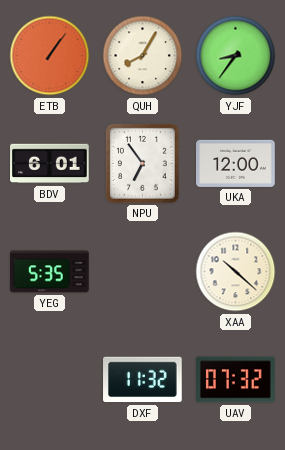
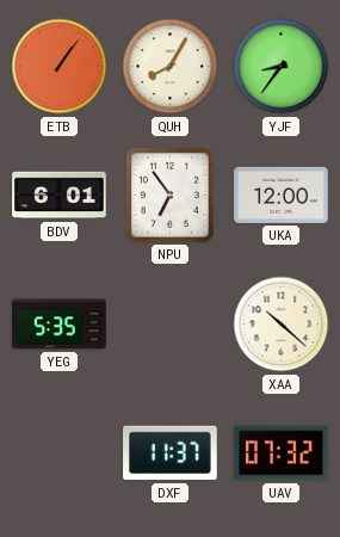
DXF: 11:32 -> 11:37
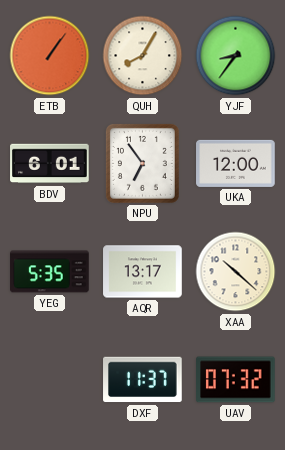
AQR: none -> 13:17
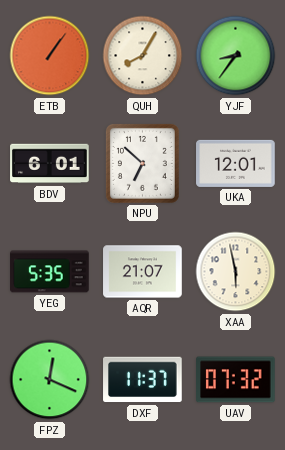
NPU: 6:54 -> 6:52
UKA: 12:00 -> 12:01
AQR: 13:17 -> 21:07
XAA: 10:22 -> 5:58
FPZ: none -> 12:19
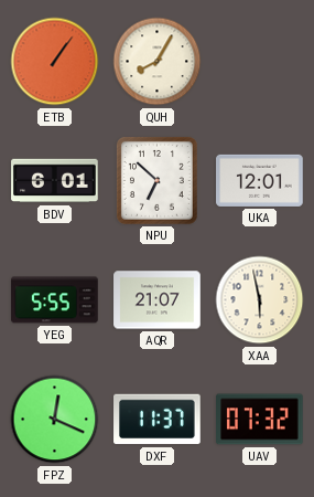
YJF: 8:36 -> none
YEG: 5:35 -> 5:55
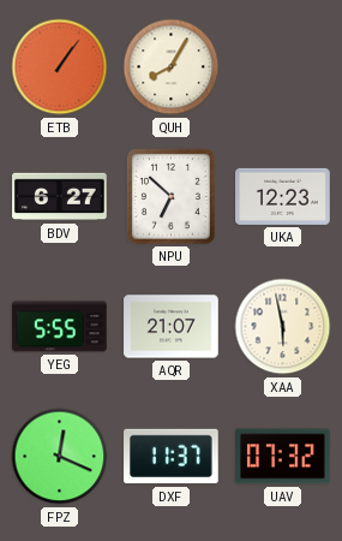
BDV: 6:01 -> 6:27
UKA: 12:01 -> 12:23
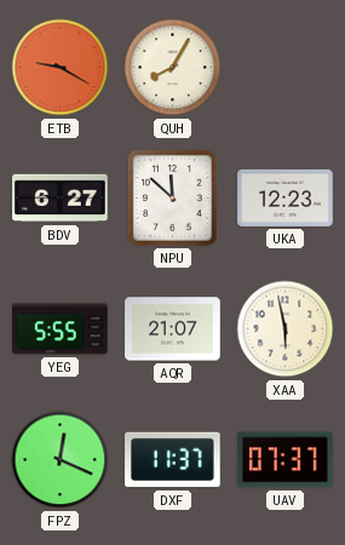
ETB: 1:06 -> 9:20
NPU: 6:52 -> 11:52
UAV: 07:32 -> 07:37
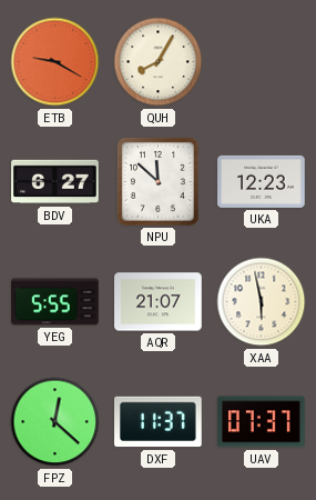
FPZ: 12:19 -> 12:22
